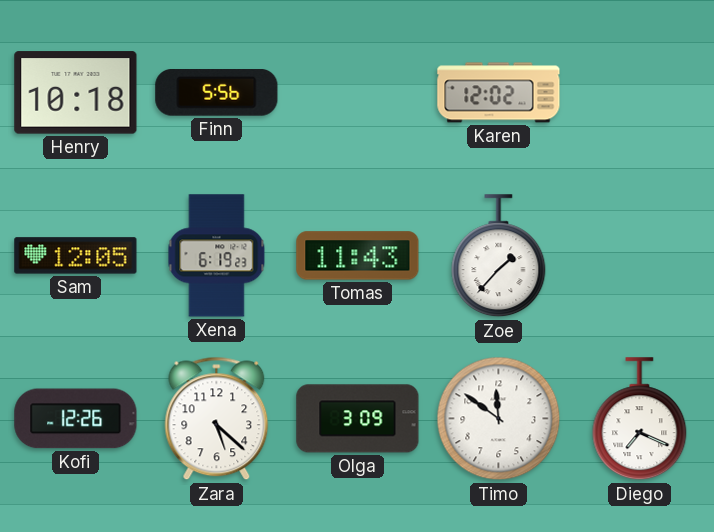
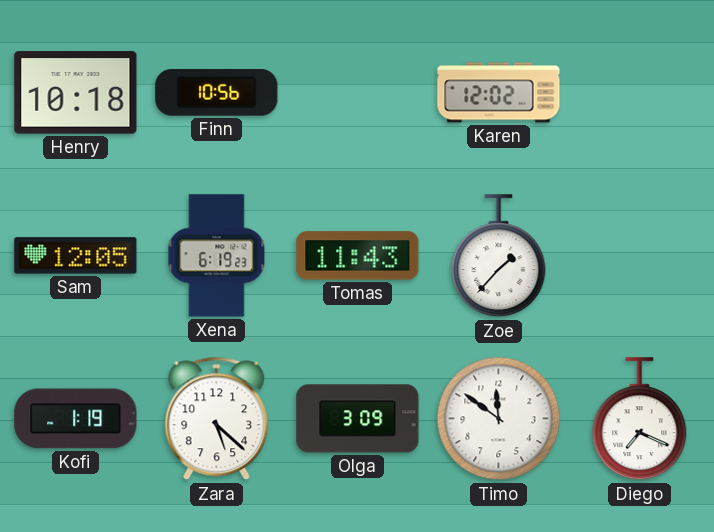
Finn: 5:56 -> 10:56
Kofi: 12:26 -> 1:19
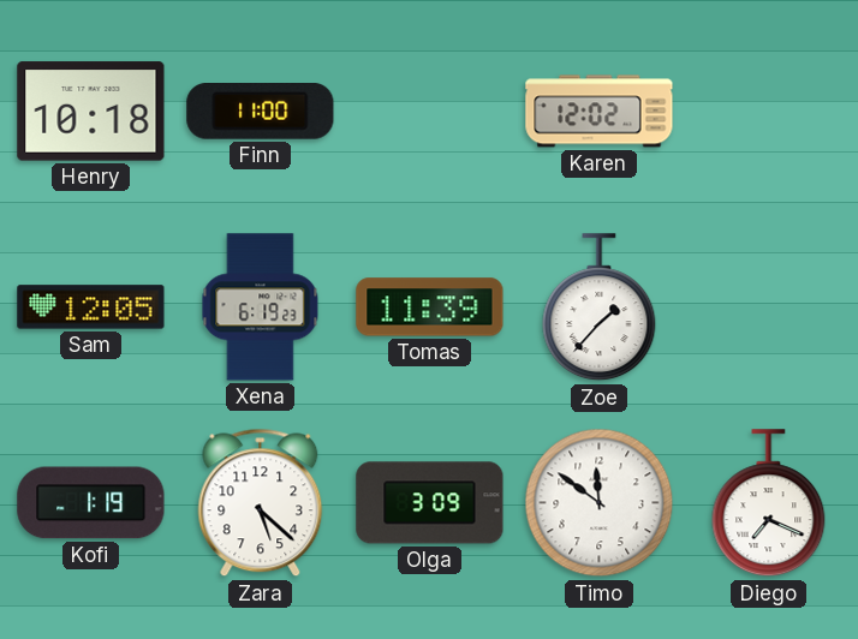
Finn: 10:56 -> 11:00
Tomas: 11:43 -> 11:39
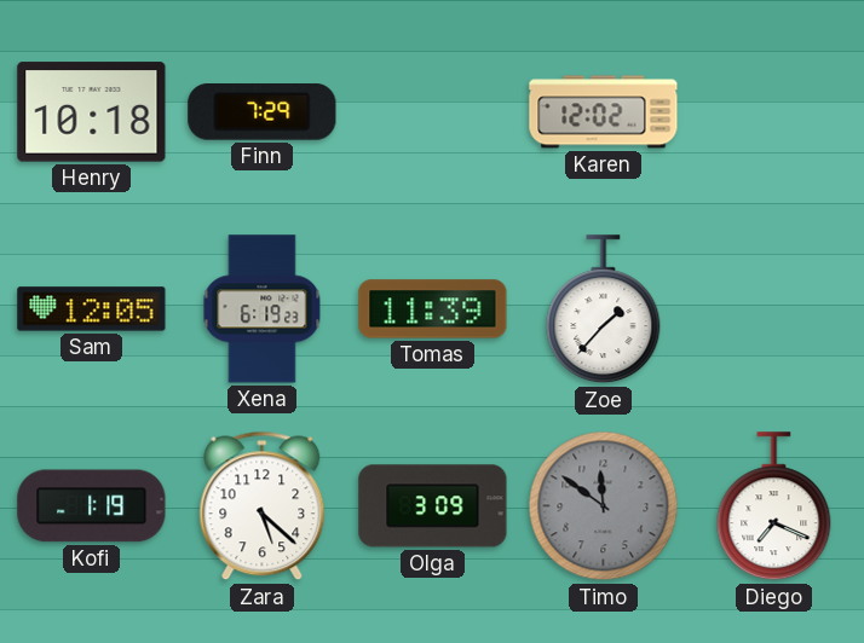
Finn: 11:00 -> 7:29
Timo dial: white -> grey
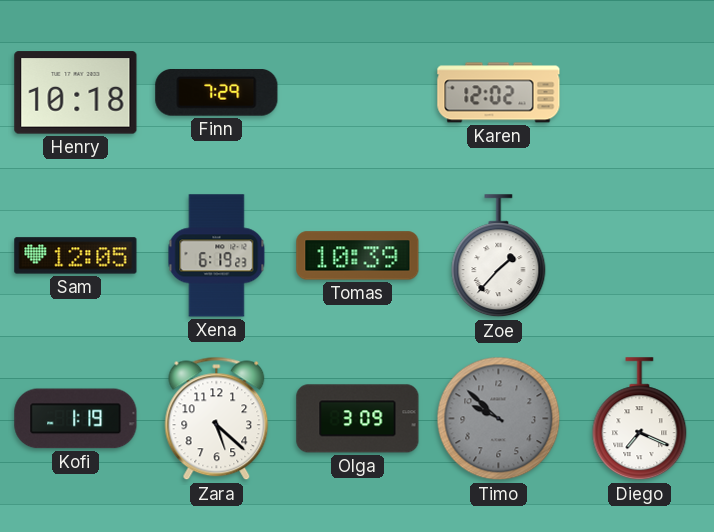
Tomas: 11:39 -> 10:39
Timo: 11:51 -> 9:52
